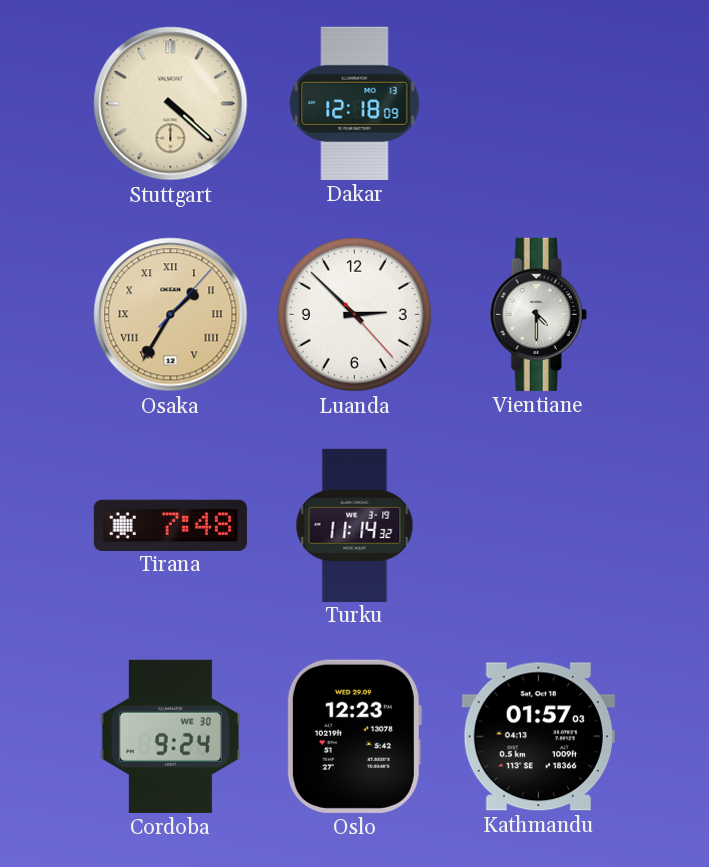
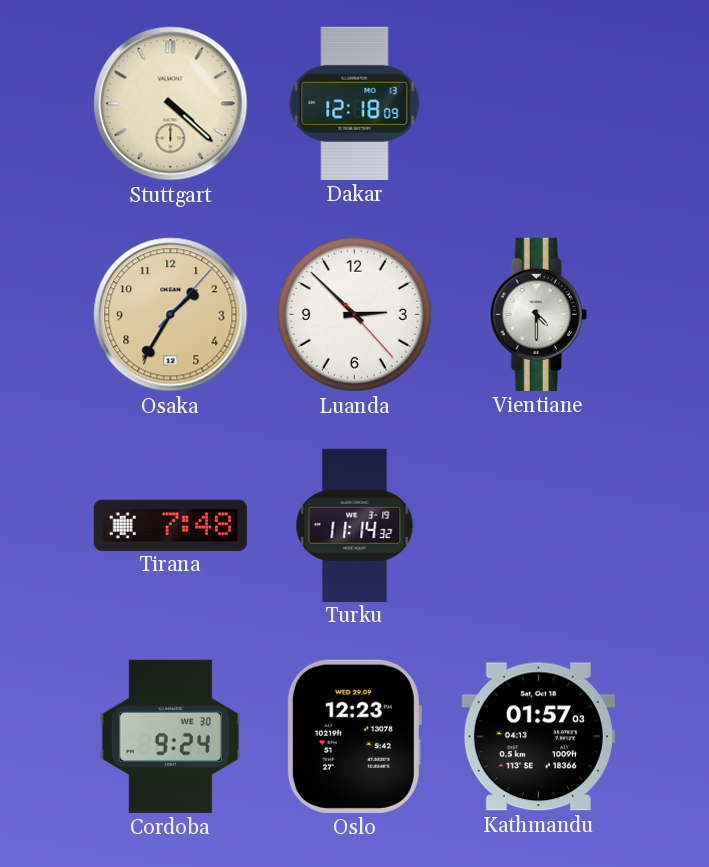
Osaka numerals: Roman -> Arabic
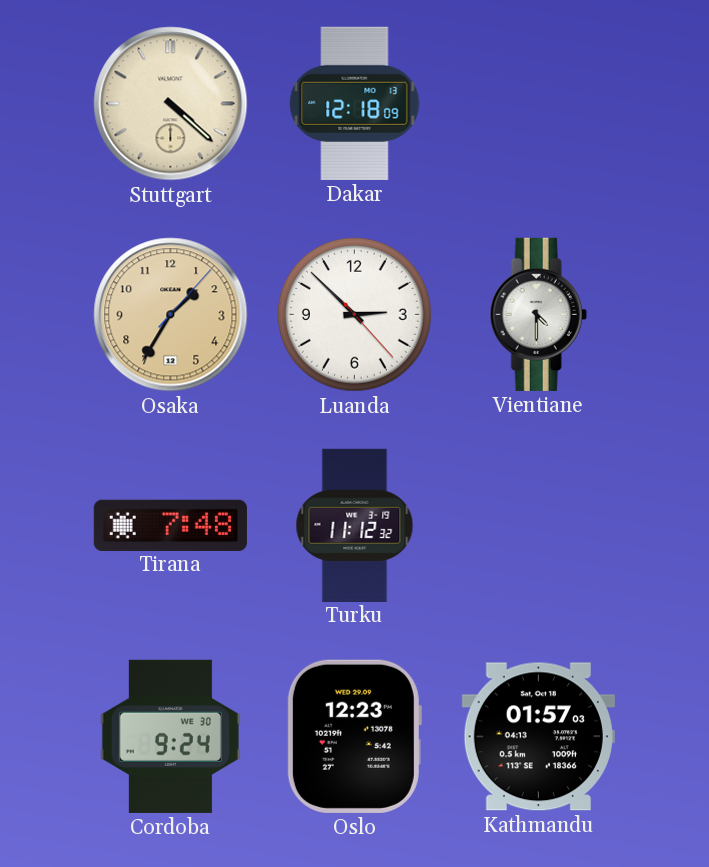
Turku: 11:14 -> 11:12
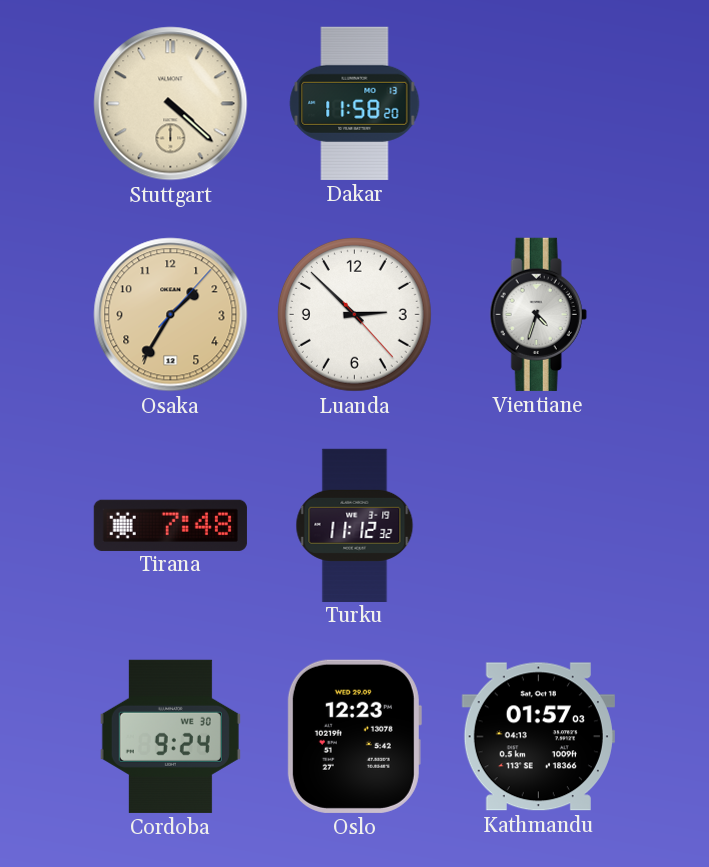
Dakar: 12:18 -> 11:58
Vientiane: 4:30 -> 4:33
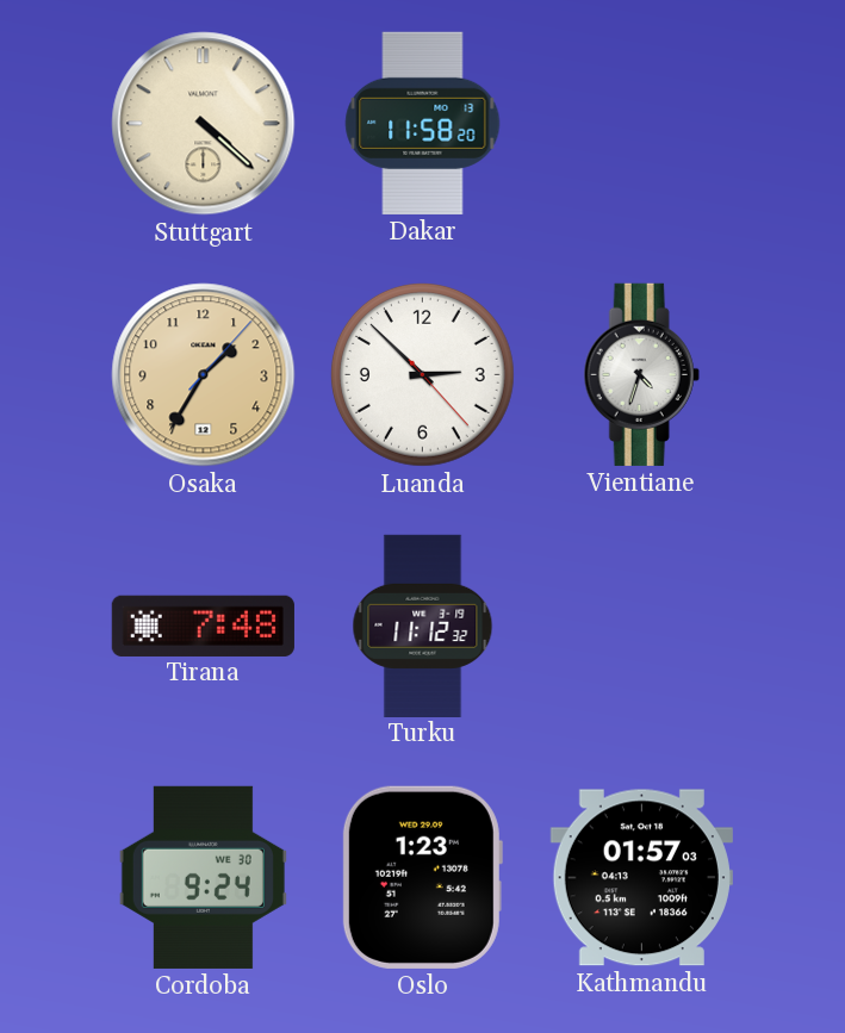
Oslo: 12:23 -> 1:23
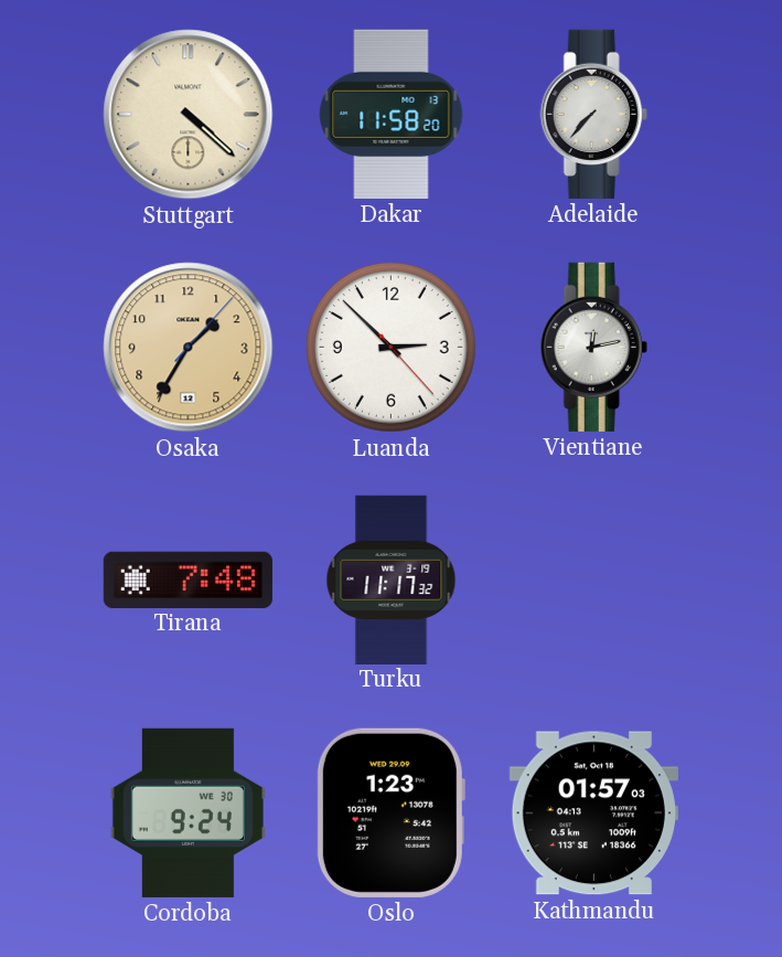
Adelaide: none -> 7:37
Vientiane: 4:33 -> 12:13
Turku: 11:12 -> 11:17
